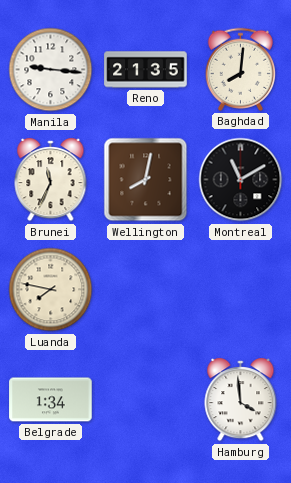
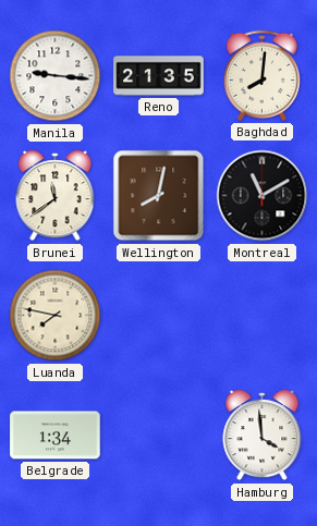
Brunei: 11:34 -> 11:39
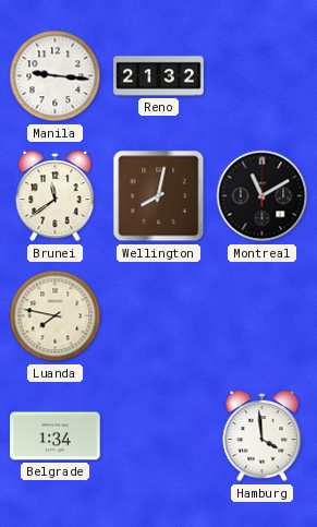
Reno: 21:35 -> 21:32
Baghdad: 8:01 -> none
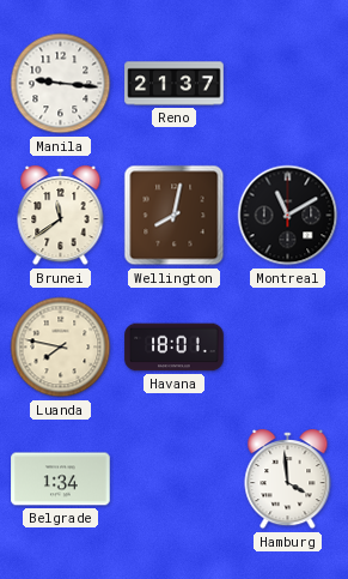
Reno: 21:32 -> 21:37
Havana: none -> 18:01
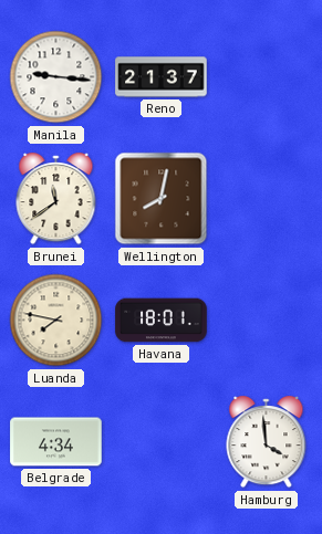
Montreal: 11:10 -> none
Belgrade: 1:34 -> 4:34
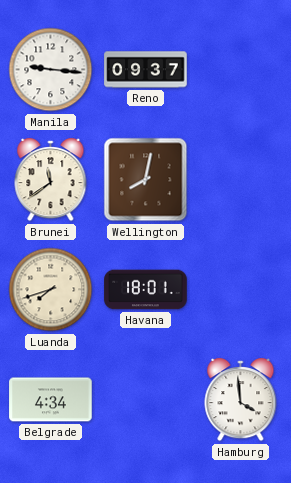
Reno: 21:37 -> 09:37
Luanda: 7:47 -> 7:42
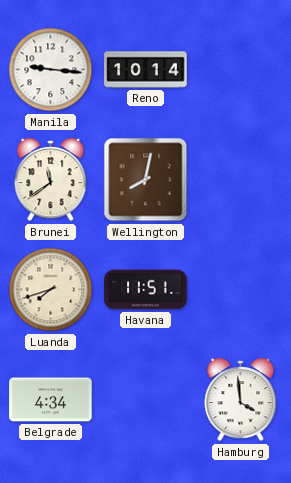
Reno: 09:37 -> 10:14
Havana: 18:01 -> 11:51
